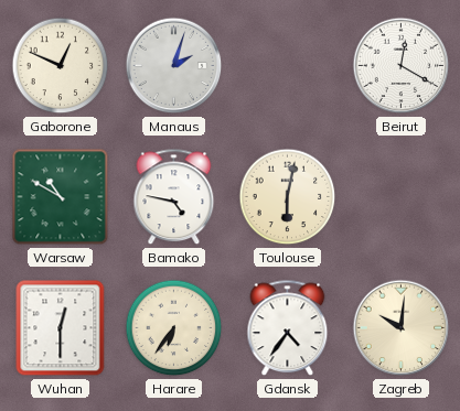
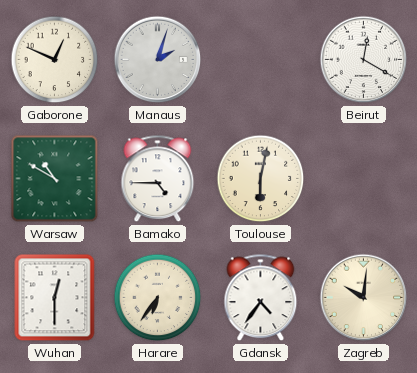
Bamako: 4:47 -> 4:45
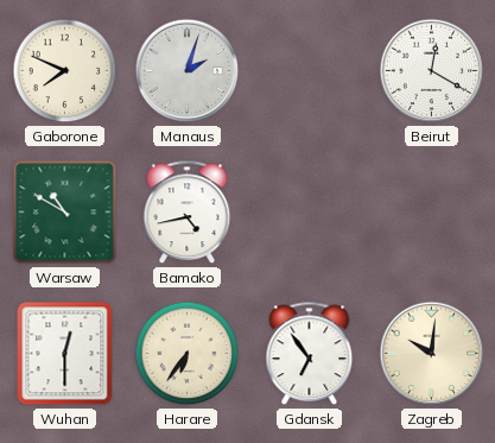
Gaborone: 12:49 -> 7:49
Bamako: 4:45 -> 4:43
Toulouse: 6:02 -> none
Gdansk: 4:36 -> 6:54
